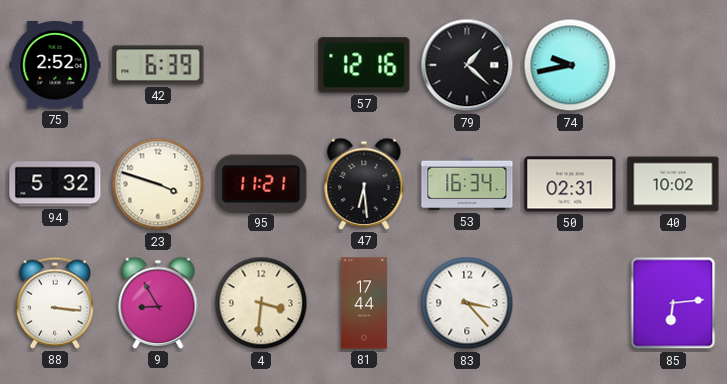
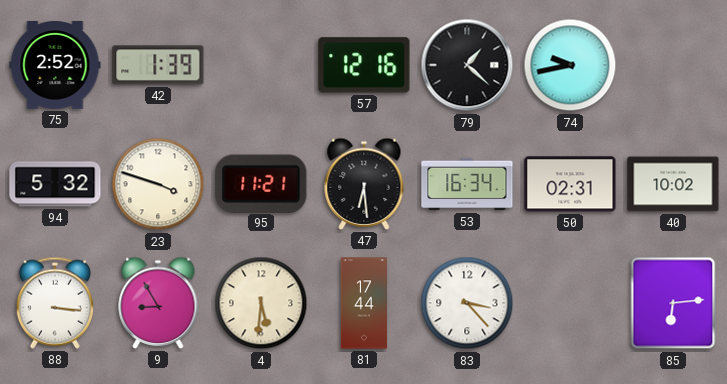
42: 6:39 -> 1:39
4: 3:31 -> 5:31
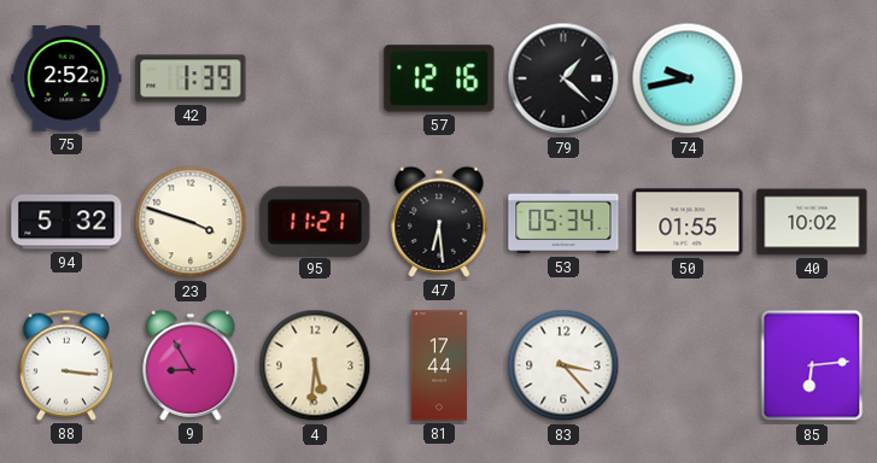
53: 16:34 -> 05:34
50: 02:31 -> 01:55
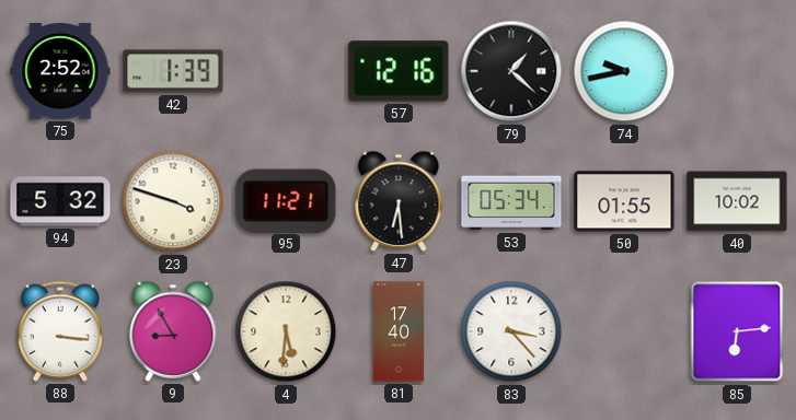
81: 17:44 -> 17:40
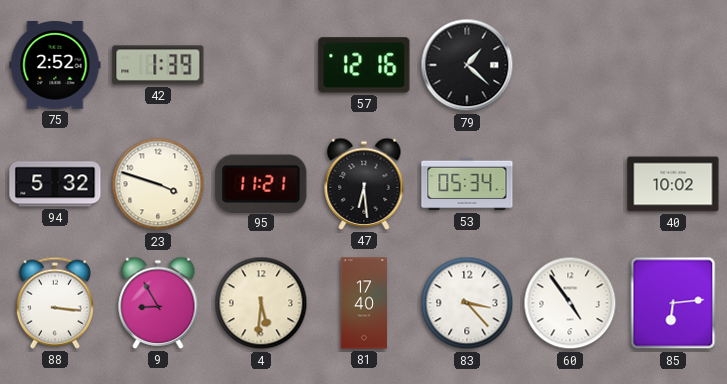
74: 9:43 -> none
50: 01:55 -> none
60: none -> 4:54
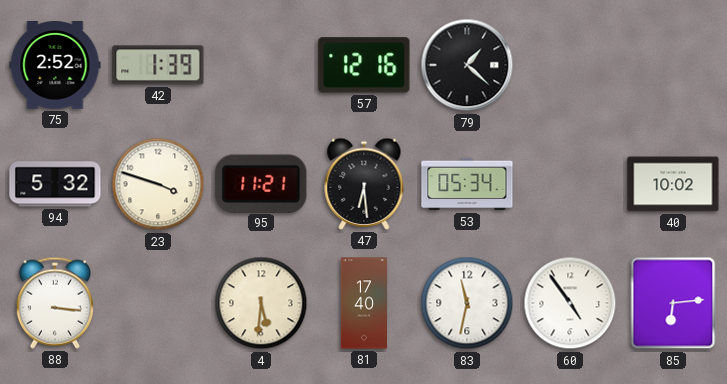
9: 8:55 -> none
83: 3:23 -> 11:32
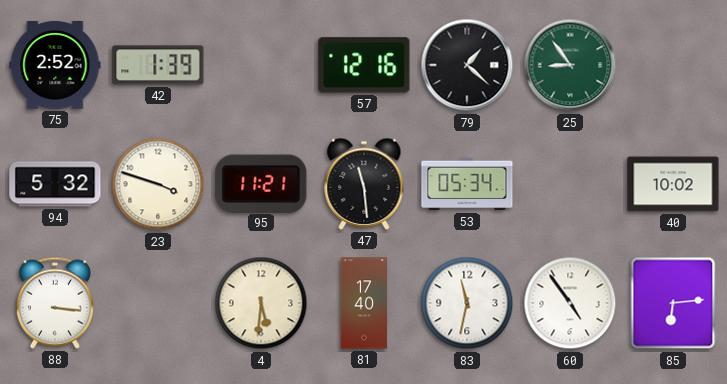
25: none -> 8:54
47: 6:29 -> 11:29
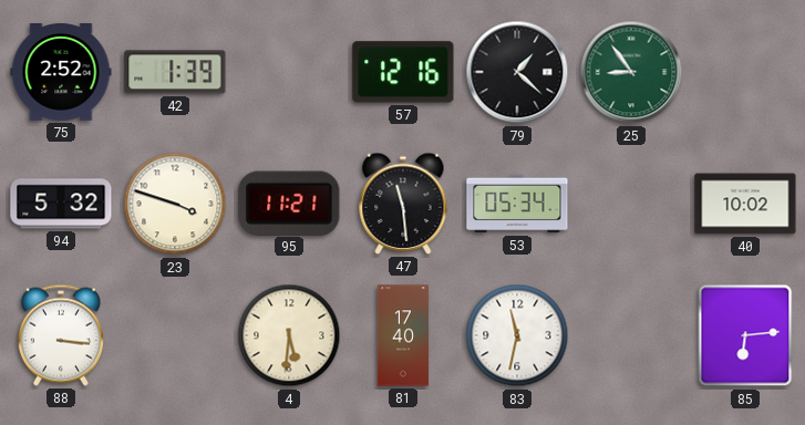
60: 4:54 -> none
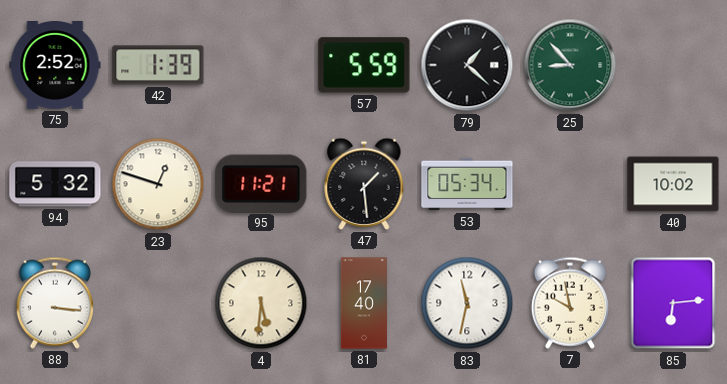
57: 12:16 -> 5:59
25: 8:54 -> 8:53
23: 3:48 -> 12:48
47: 11:29 -> 1:29
7: none -> 9:58
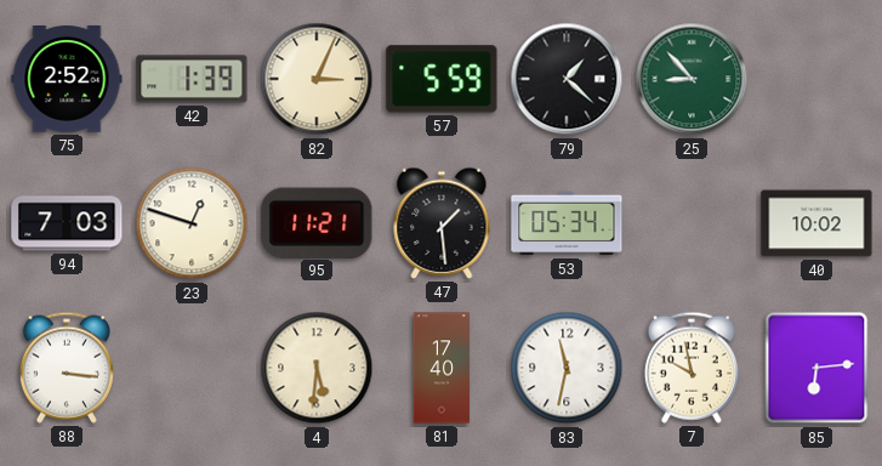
82: none -> 3:04
94: 5:32 -> 7:03
